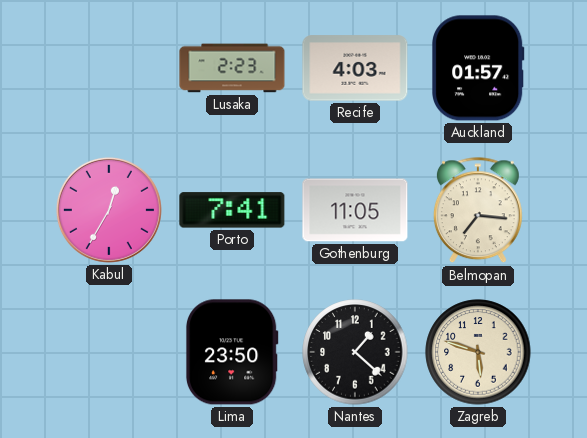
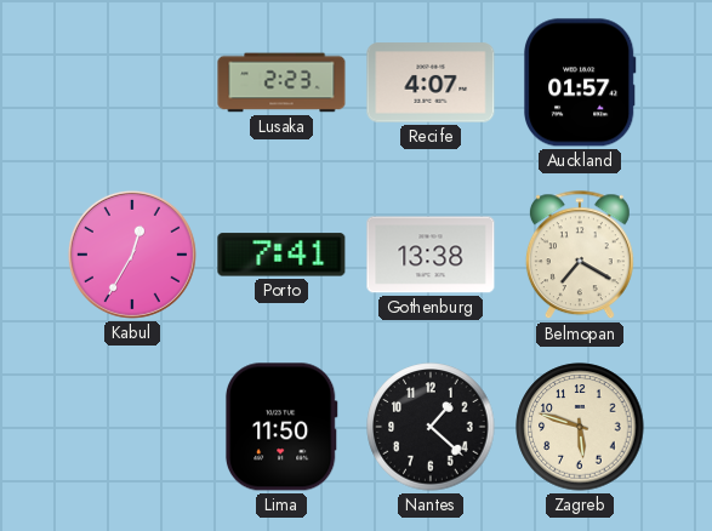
Recife: 4:03 -> 4:07
Gothenburg: 11:05 -> 13:38
Belmopan: 7:16 -> 7:20
Lima: 23:50 -> 11:50
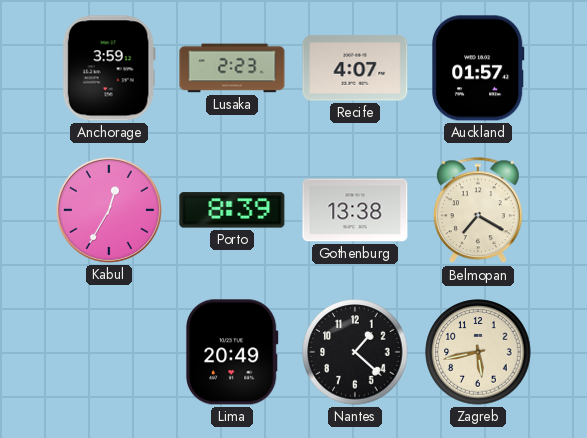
Anchorage: none -> 3:59
Porto: 7:41 -> 8:39
Lima: 11:50 -> 20:49
Zagreb: 5:48 -> 5:43
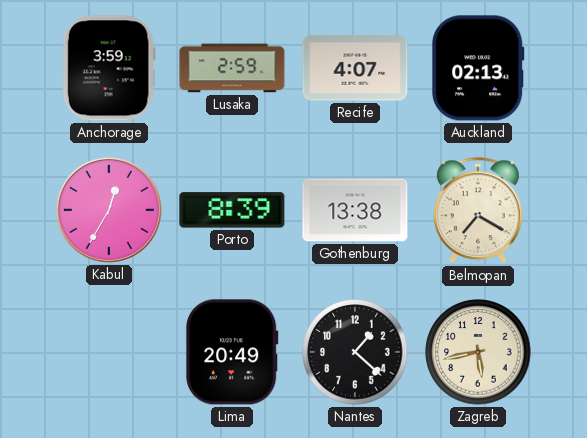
Lusaka: 2:23 -> 2:59
Auckland: 01:57 -> 02:13
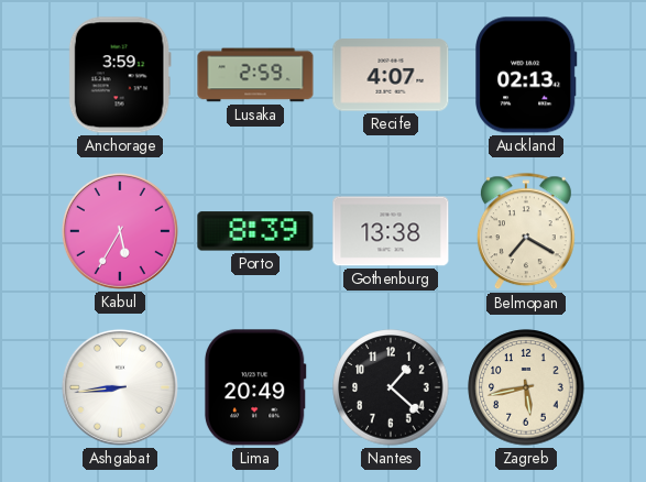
Kabul: 12:35 -> 5:35
Ashgabat: none -> 8:44
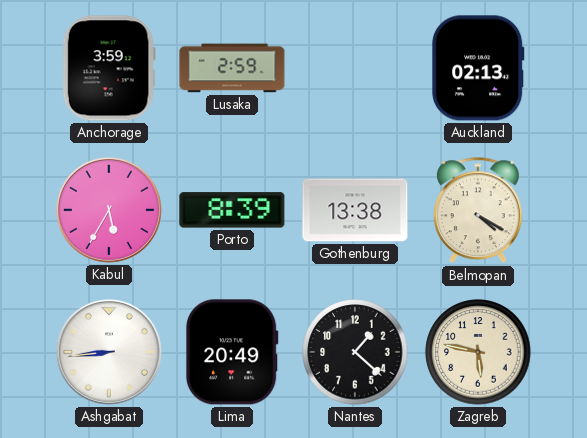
Recife: 4:07 -> none
Belmopan: 7:20 -> 4:20
Zagreb: 5:43 -> 5:47
